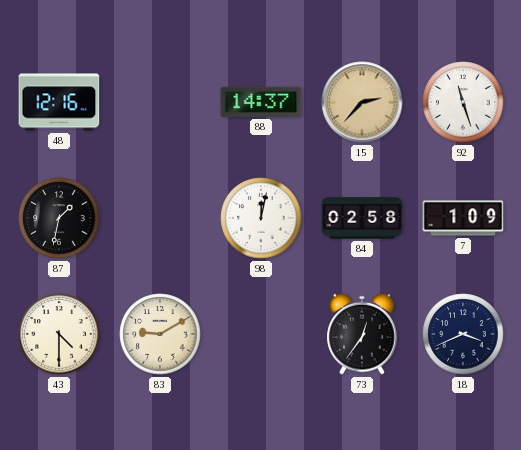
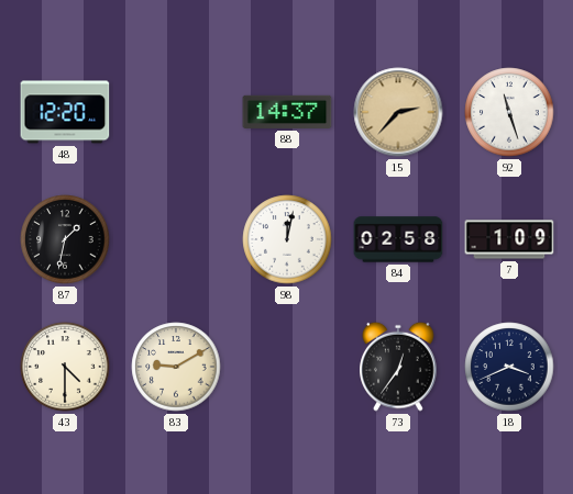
48: 12:16 -> 12:20
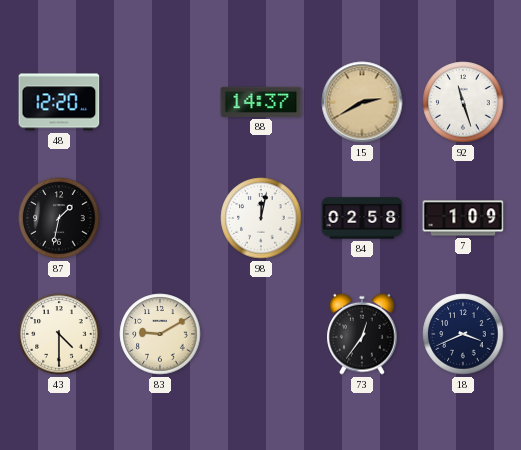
15: 2:37 -> 2:40
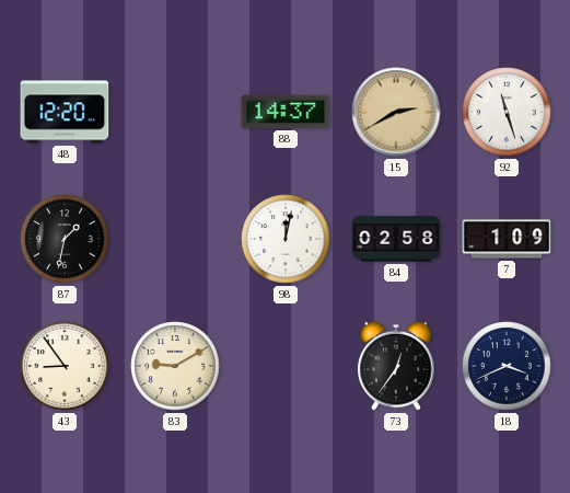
43: 4:30 -> 8:54
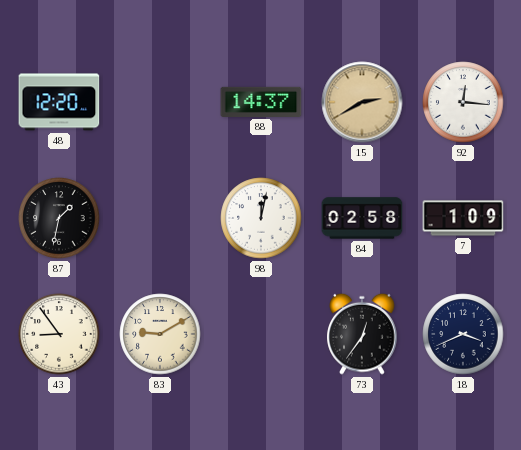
92: 11:27 -> 12:16
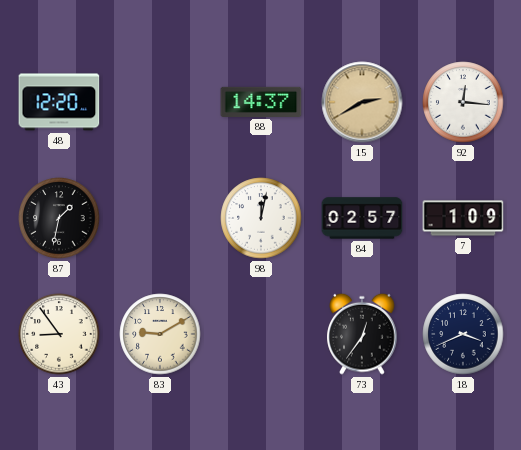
84: 02:58 -> 02:57
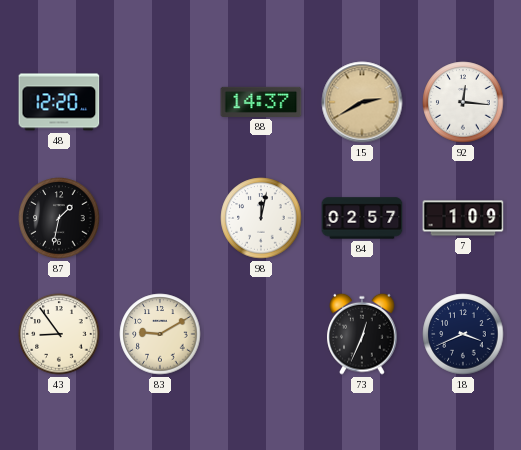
73: 12:36 -> 12:34
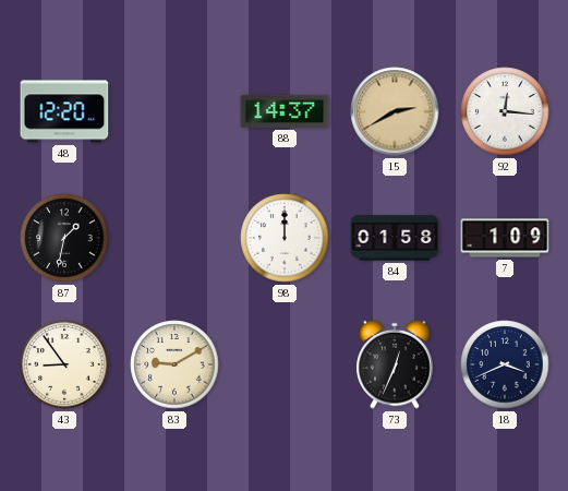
98: 12:02 -> 12:00
84: 02:57 -> 01:58
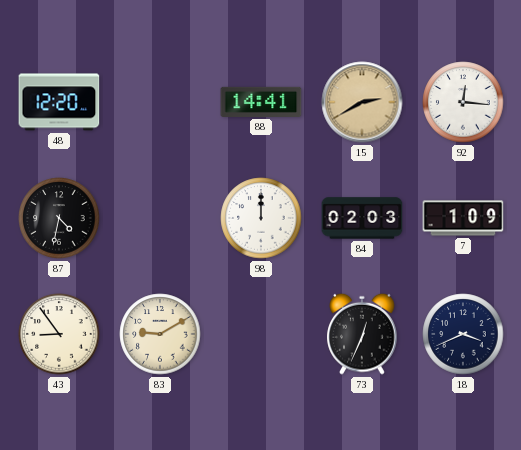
88: 14:37 -> 14:41
87: 1:32 -> 4:32
84: 01:58 -> 02:03
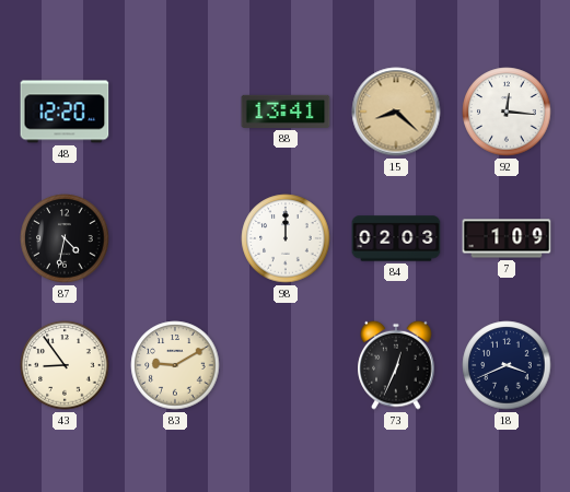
88: 14:41 -> 13:41
15: 2:40 -> 8:22
